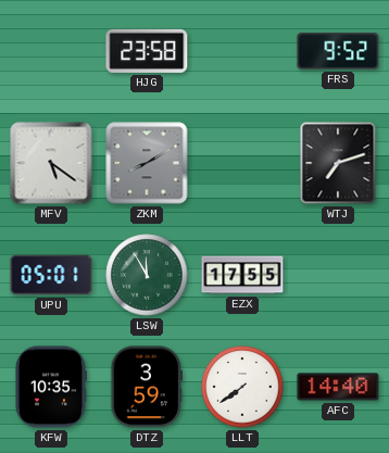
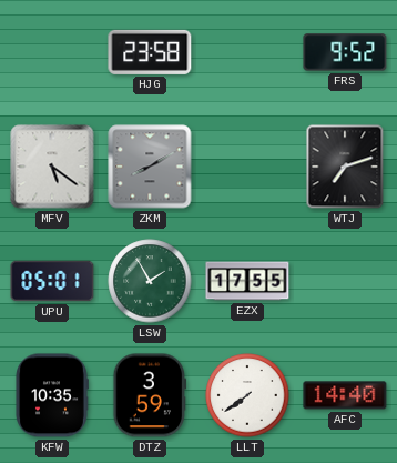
LSW: 11:55 -> 1:55
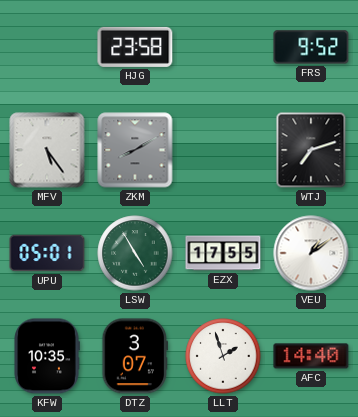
MFV: 5:21 -> 5:24
LSW: 1:55 -> 4:55
VEU: none -> 1:09
DTZ: 3:59 -> 3:07
LLT: 7:39 -> 1:57
